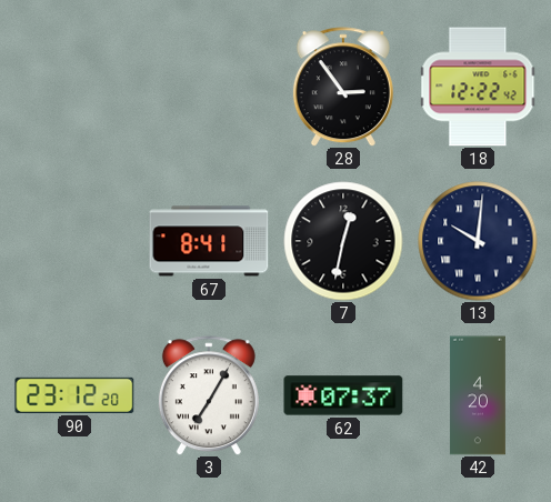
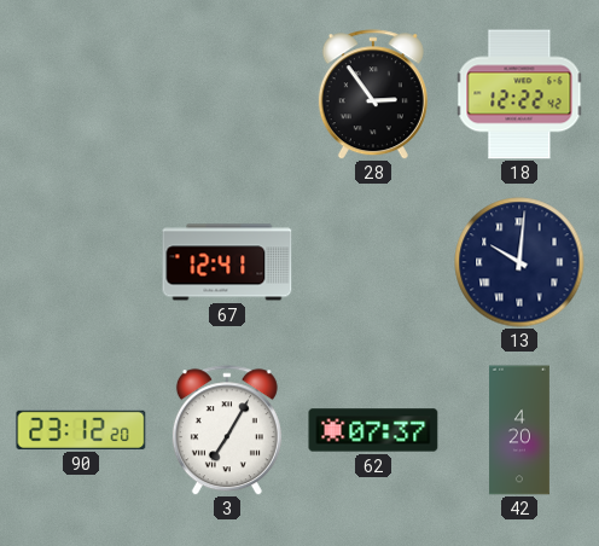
67: 8:41 -> 12:41
7: 12:32 -> none
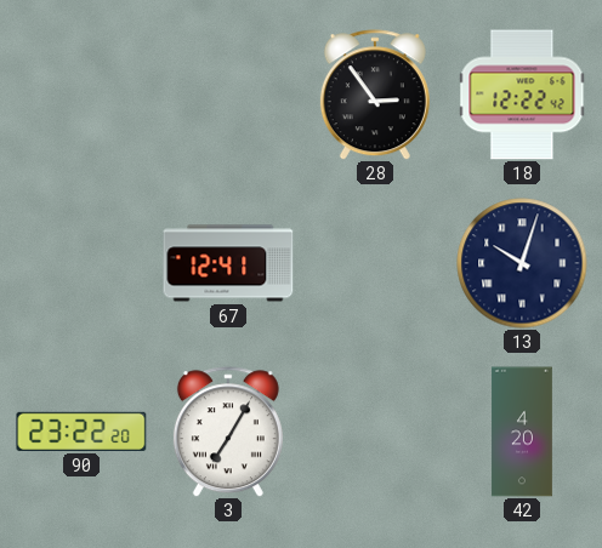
13: 10:01 -> 10:03
90: 23:12 -> 23:22
62: 07:37 -> none
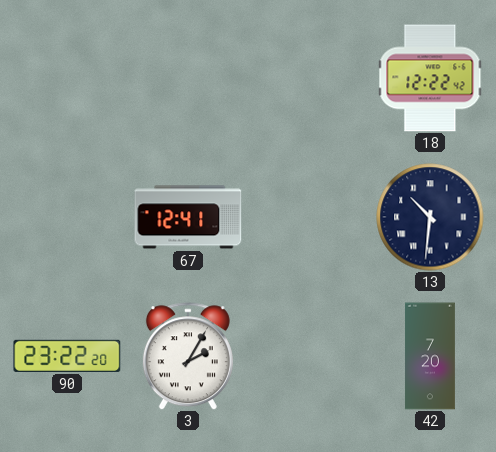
28: 2:54 -> none
13: 10:03 -> 10:31
3: 7:05 -> 2:05
42: 4:20 -> 7:20
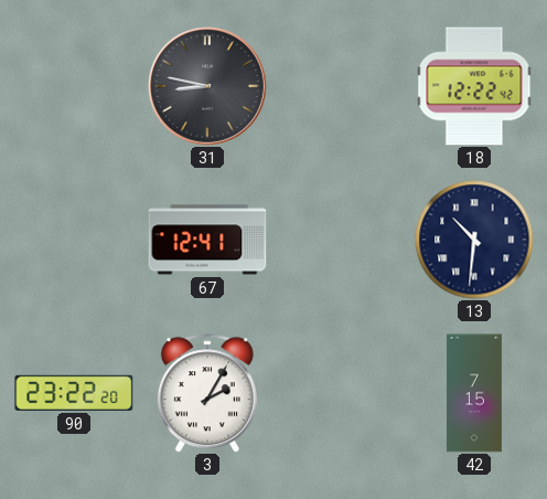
31: none -> 8:47
42: 7:20 -> 7:15
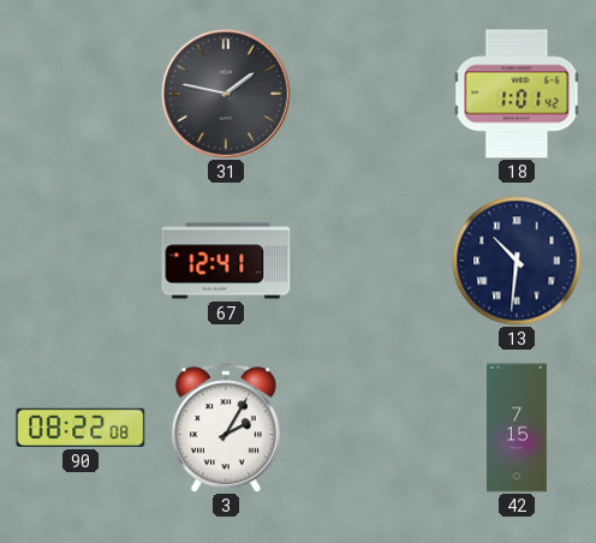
31: 8:47 -> 1:47
18: 12:22 -> 1:01
90: 23:22 -> 08:22
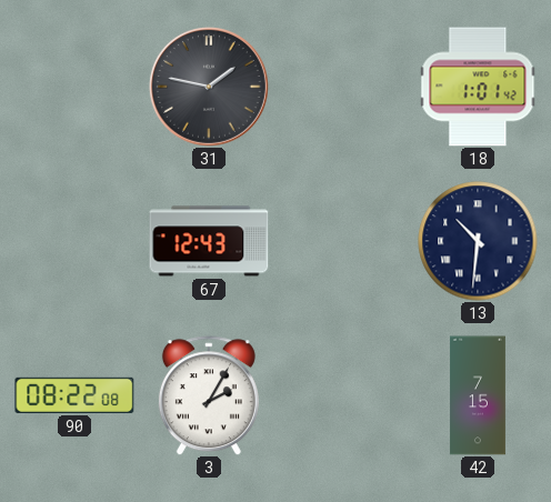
67: 12:41 -> 12:43
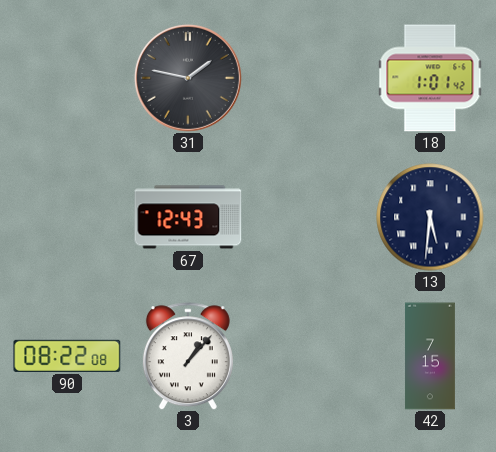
13: 10:31 -> 5:31
3: 2:05 -> 1:07
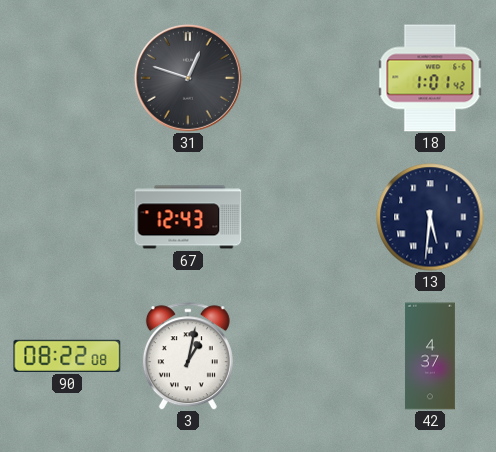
31: 1:47 -> 12:48
3: 1:07 -> 1:02
42: 7:15 -> 4:37
